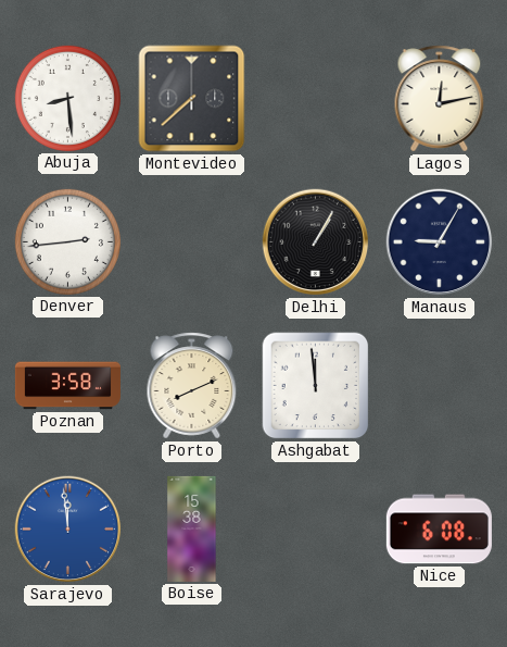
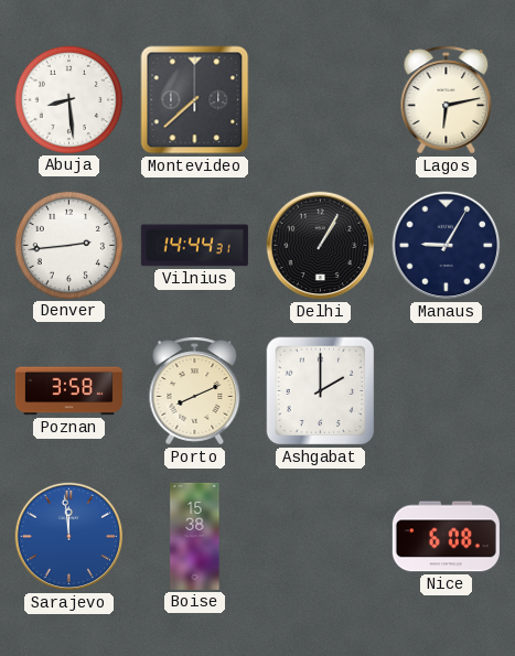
Lagos: 12:13 -> 6:13
Vilnius: none -> 14:44
Ashgabat: 11:59 -> 2:00
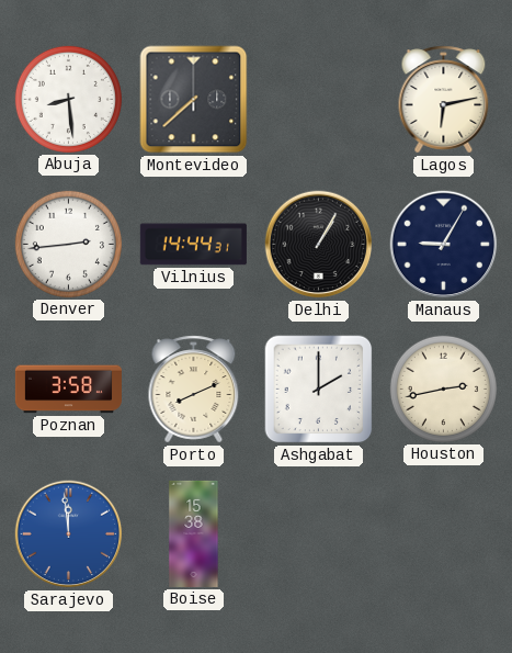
Houston: none -> 2:43
Nice: 6:08 -> none
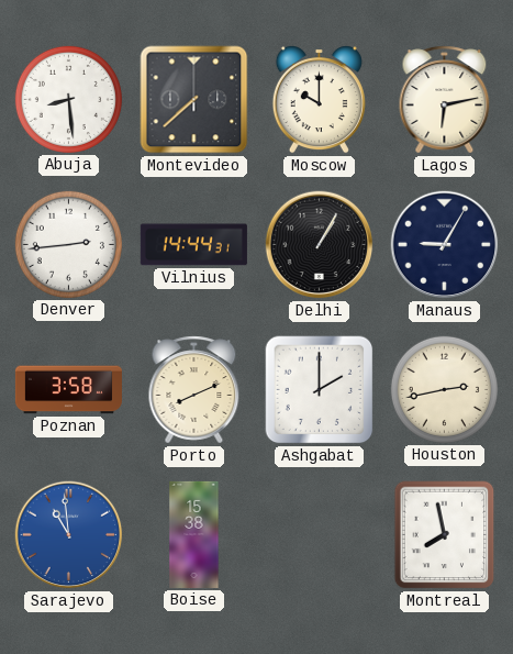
Moscow: none -> 10:00
Sarajevo: 11:59 -> 10:59
Montreal: none -> 7:58
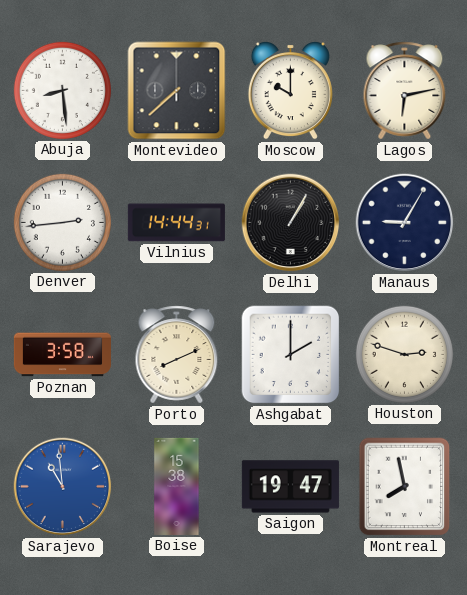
Houston: 2:43 -> 2:48
Saigon: none -> 19:47
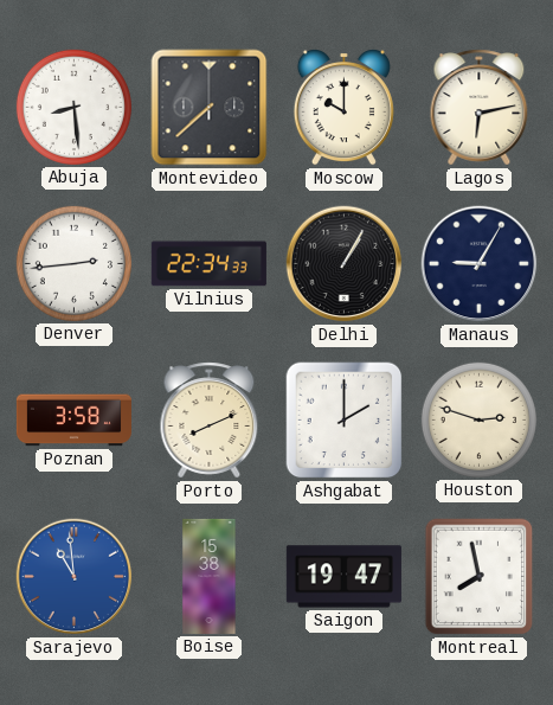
Vilnius: 14:44 -> 22:34
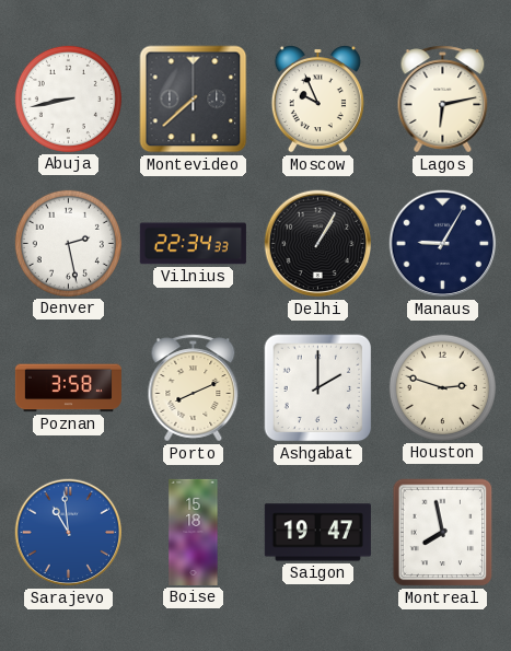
Abuja: 8:29 -> 8:43
Moscow: 10:00 -> 9:56
Denver: 2:44 -> 2:28
Boise: 15:38 -> 15:18
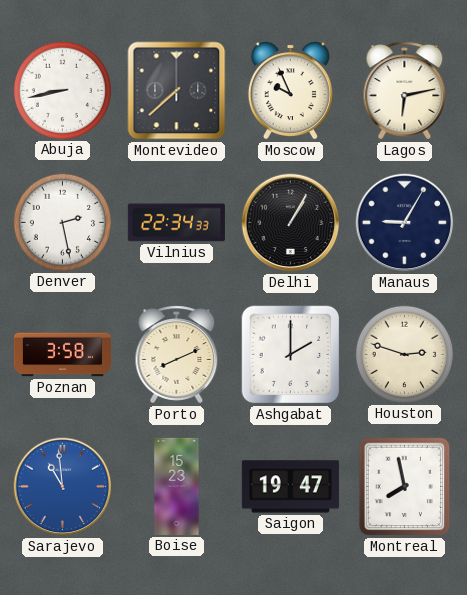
Boise: 15:18 -> 15:23
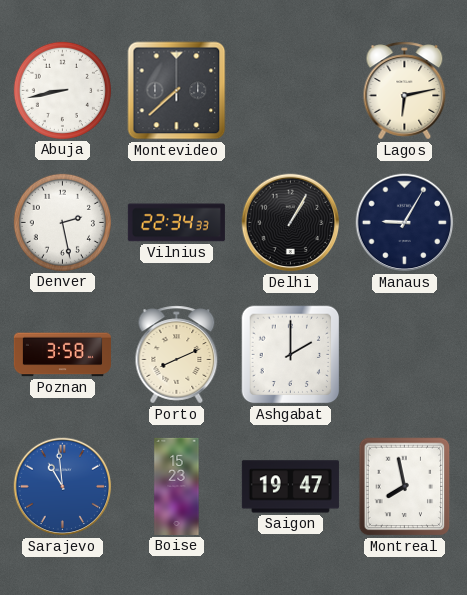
Moscow: 9:56 -> none
Houston: 2:48 -> none
